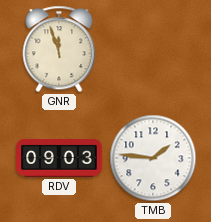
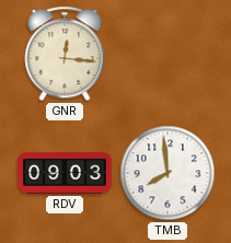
GNR: 11:57 -> 12:16
TMB: 1:46 -> 7:59
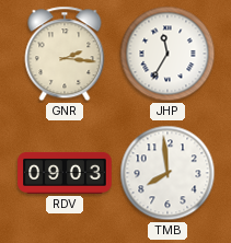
GNR: 12:16 -> 2:16
JHP: none -> 11:35
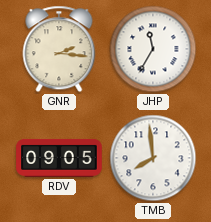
RDV: 09:03 -> 09:05
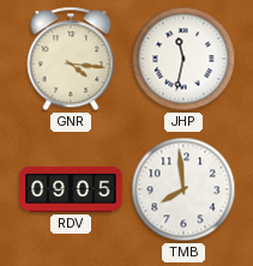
GNR: 2:16 -> 4:16
JHP: 11:35 -> 11:32
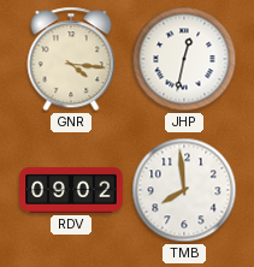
JHP: 11:32 -> 12:32
RDV: 09:05 -> 09:02
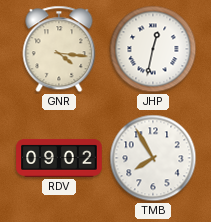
TMB: 7:59 -> 7:55
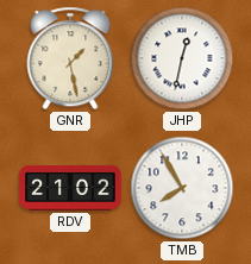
GNR: 4:16 -> 1:28
RDV: 09:02 -> 21:02
